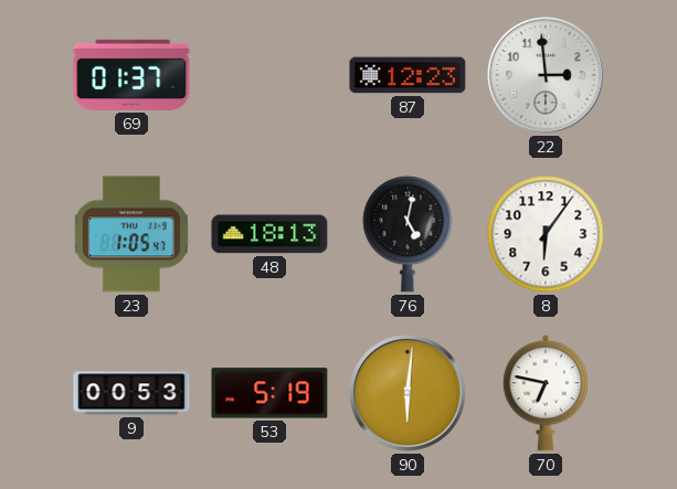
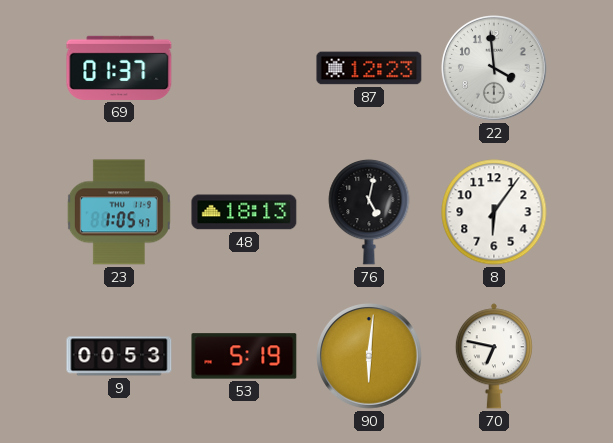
22: 2:59 -> 3:59
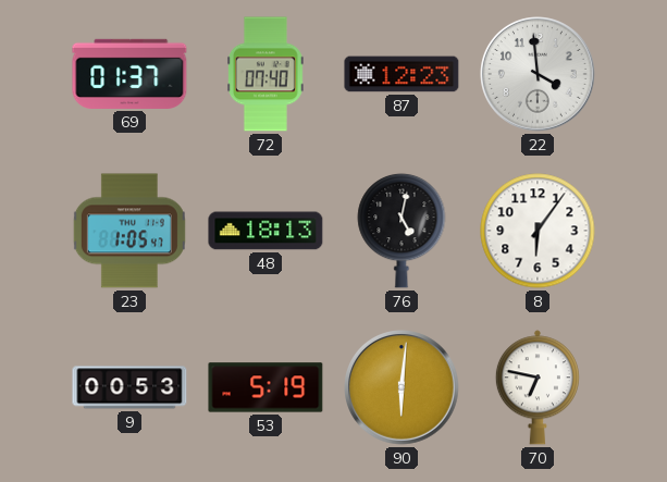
72: none -> 07:40
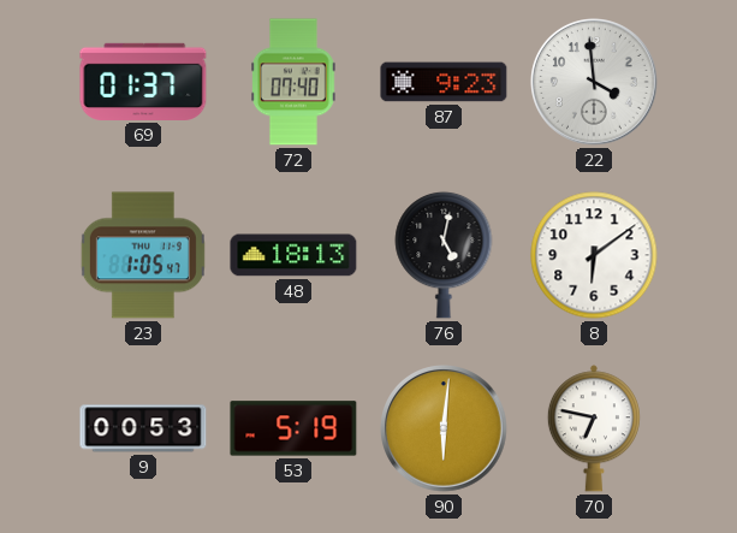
87: 12:23 -> 9:23
8: 6:06 -> 6:09
